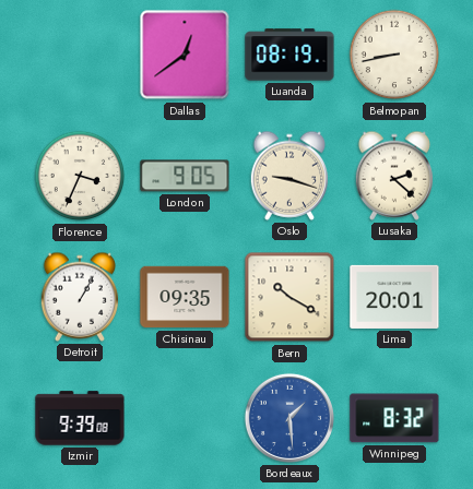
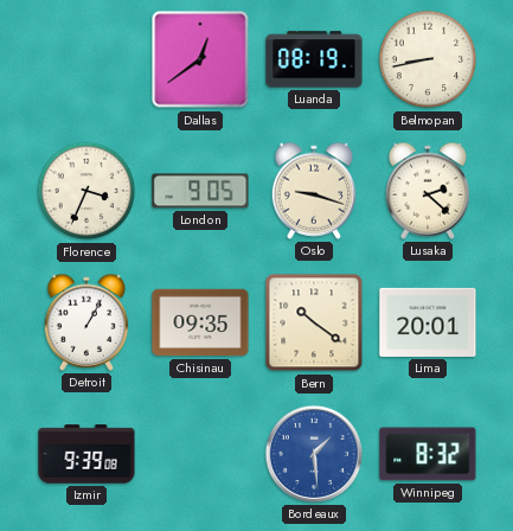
Bern: 10:20 -> 10:21
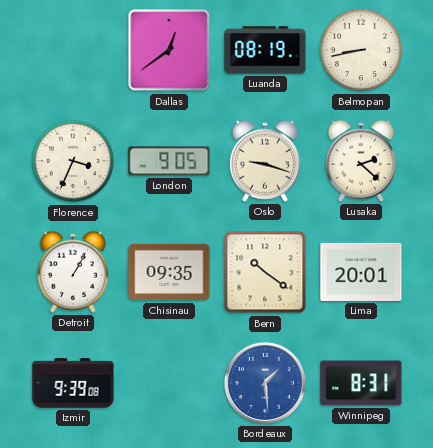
Winnipeg: 8:32 -> 8:31
